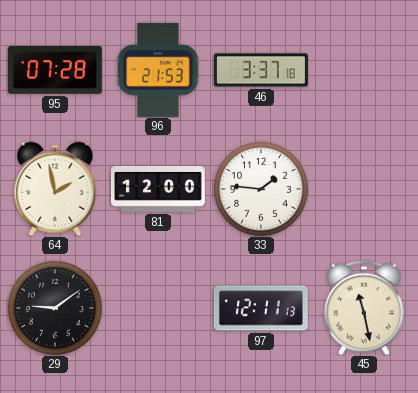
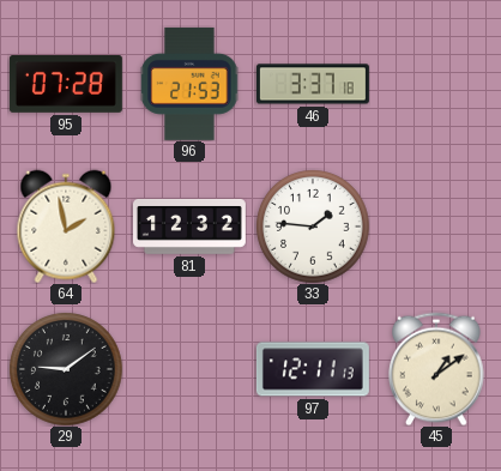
81: 12:00 -> 12:32
45: 11:28 -> 1:09
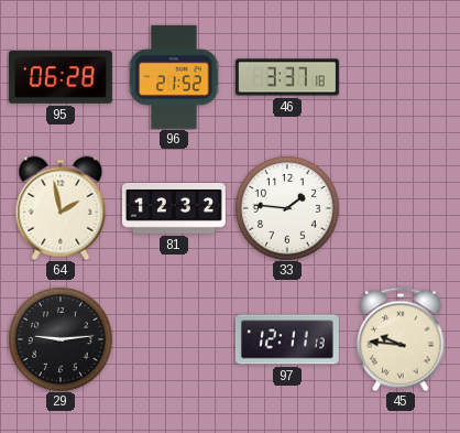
95: 07:28 -> 06:28
96: 21:53 -> 21:52
29: 9:09 -> 9:14
45: 1:09 -> 9:46
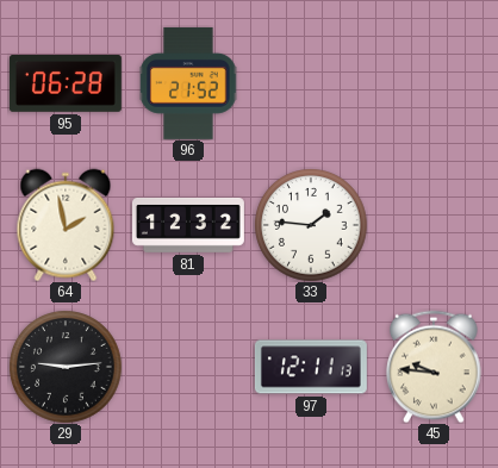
46: 3:37 -> none
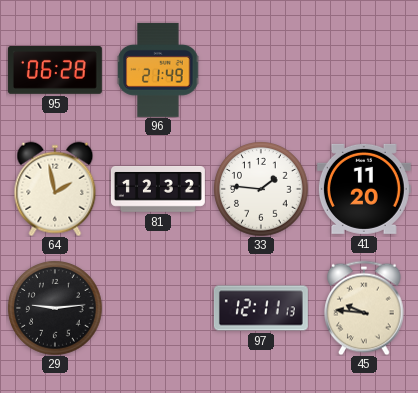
96: 21:52 -> 21:49
41: none -> 11:20
